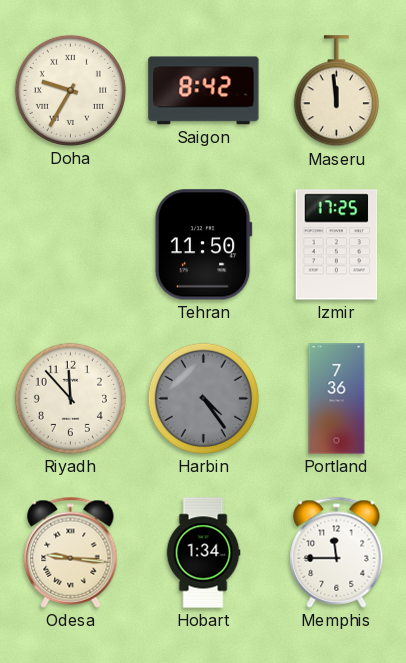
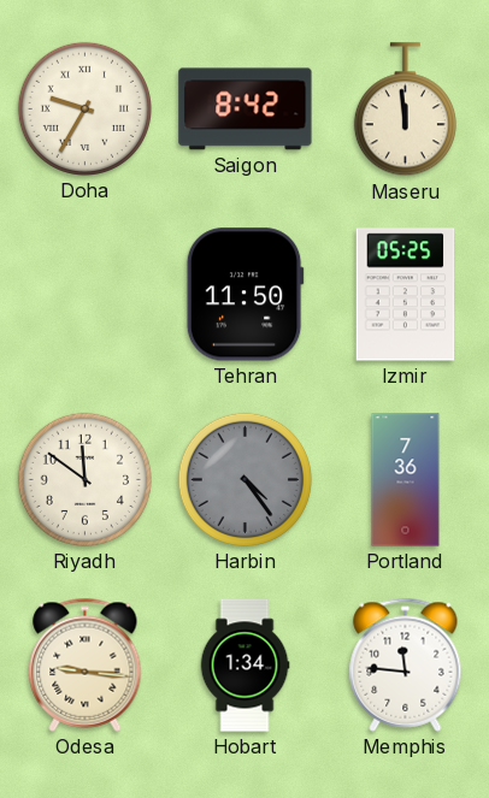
Izmir: 17:25 -> 05:25
Riyadh: 11:53 -> 11:51
Memphis: 11:45 -> 11:46
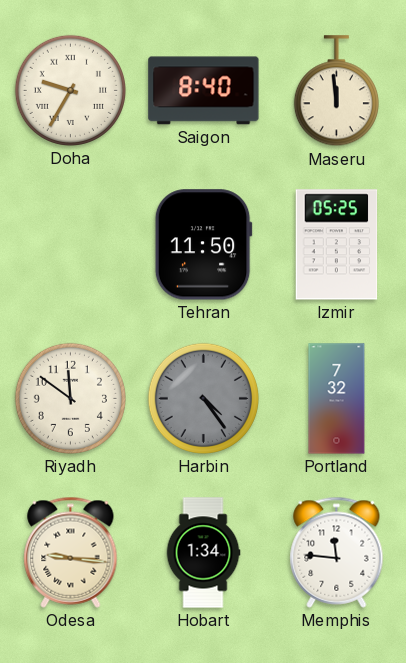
Saigon: 8:42 -> 8:40
Portland: 7:36 -> 7:32
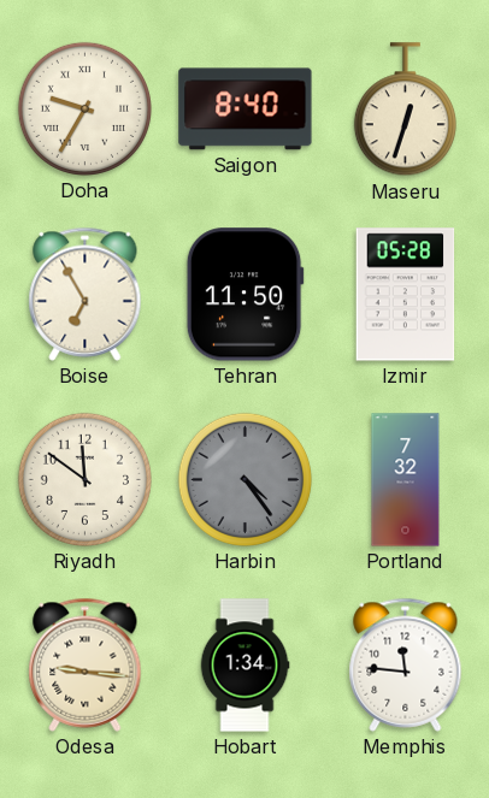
Maseru: 11:59 -> 12:33
Boise: none -> 6:55
Izmir: 05:25 -> 05:28
